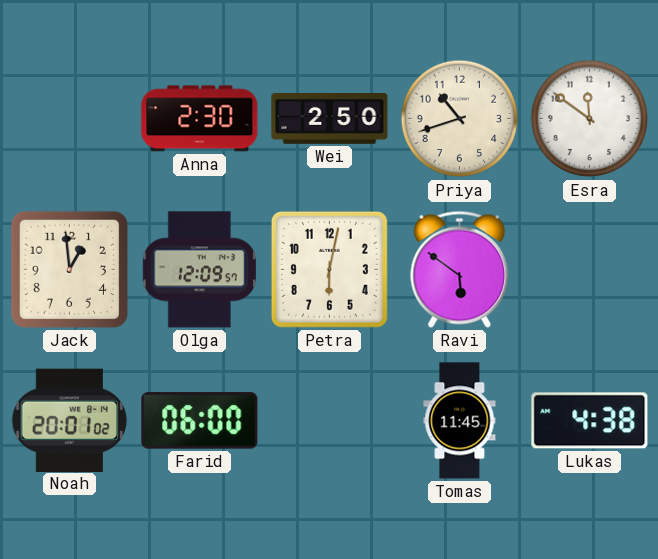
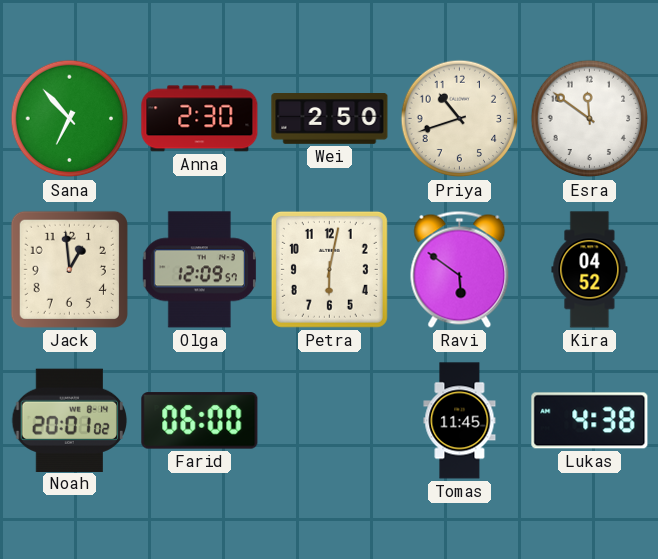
Sana: none -> 6:53
Kira: none -> 04:52
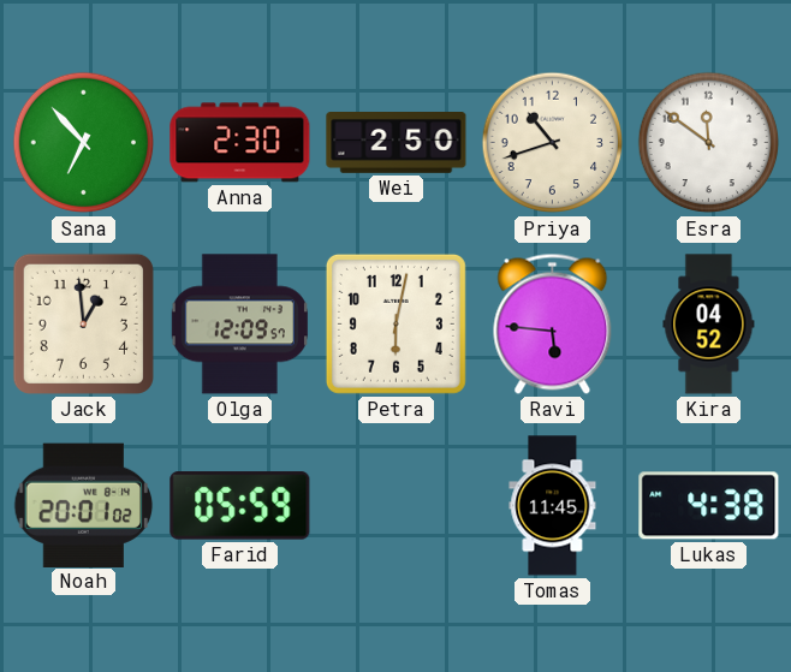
Ravi: 5:51 -> 5:46
Farid: 06:00 -> 05:59
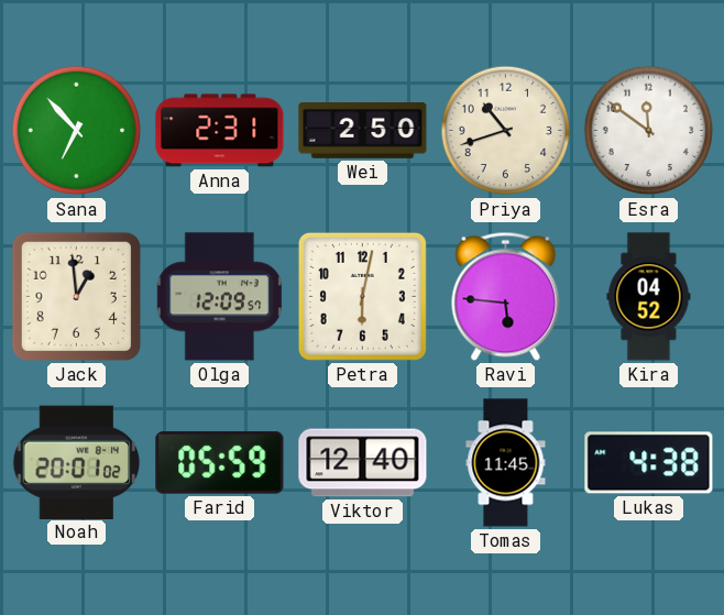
Anna: 2:30 -> 2:31
Viktor: none -> 12:40
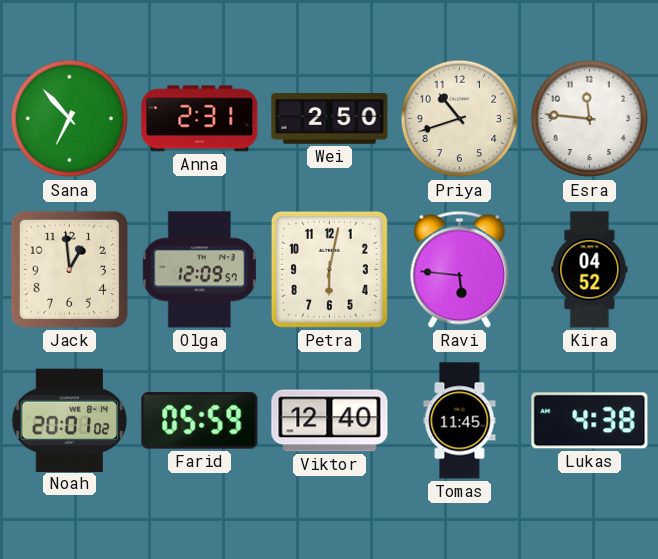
Esra: 11:51 -> 11:46
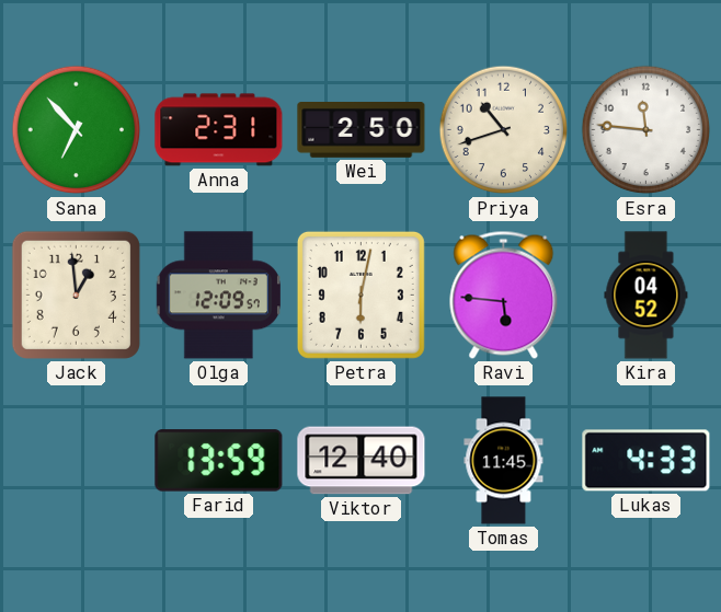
Noah: 20:01 -> none
Farid: 05:59 -> 13:59
Lukas: 4:38 -> 4:33
